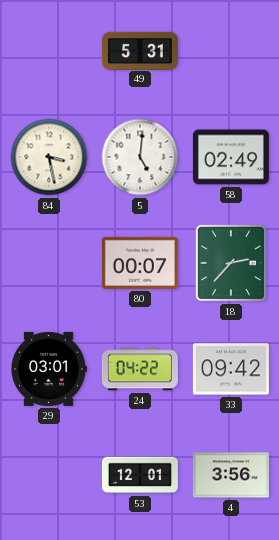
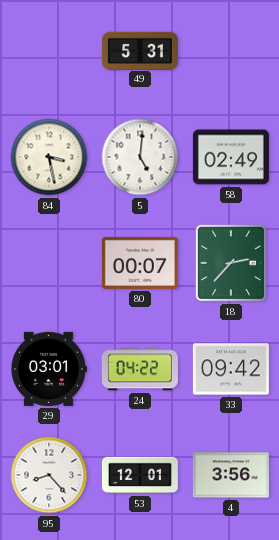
95: none -> 8:23
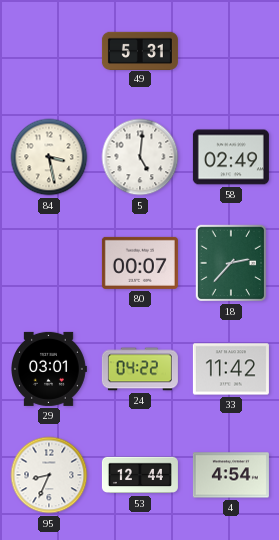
33: 09:42 -> 11:42
95: 8:23 -> 8:34
53: 12:01 -> 12:44
4: 3:56 -> 4:54
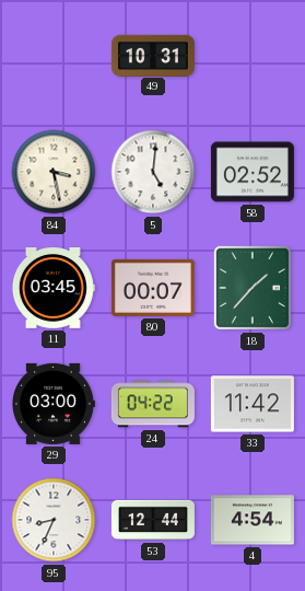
49: 5:31 -> 10:31
58: 02:49 -> 02:52
11: none -> 03:45
18: 2:37 -> 1:37
29: 03:01 -> 03:00
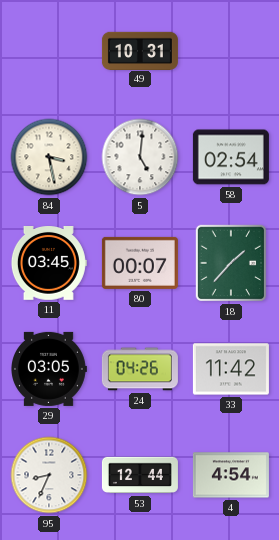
58: 02:52 -> 02:54
29: 03:00 -> 03:05
24: 04:22 -> 04:26
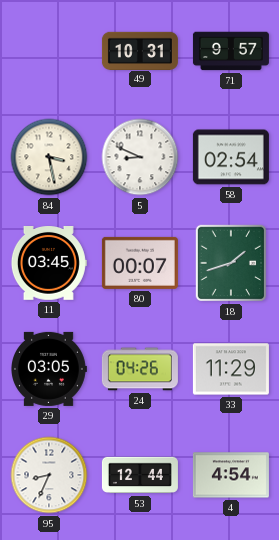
71: none -> 9:57
5: 5:01 -> 8:49
18: 1:37 -> 1:42
33: 11:42 -> 11:29
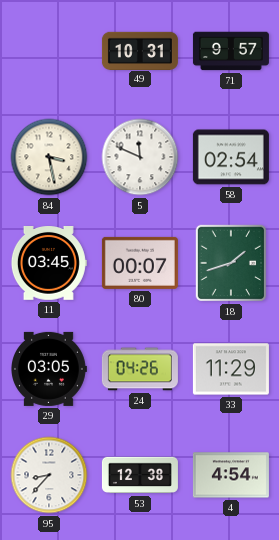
5: 8:49 -> 11:49
95: 8:34 -> 8:37
53: 12:44 -> 12:38
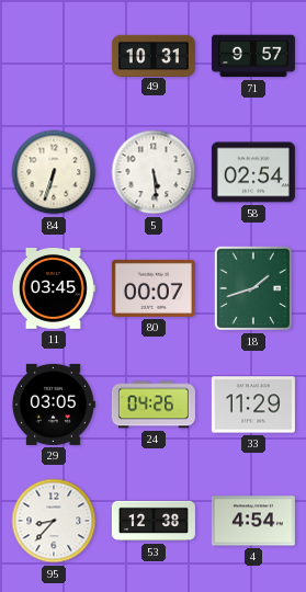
84: 3:28 -> 6:33
5: 11:49 -> 5:29
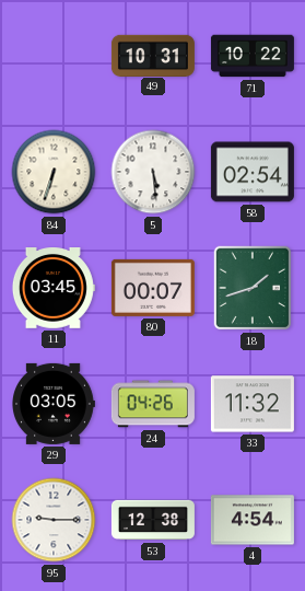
71: 9:57 -> 10:22
33: 11:29 -> 11:32
95: 8:37 -> 9:15
